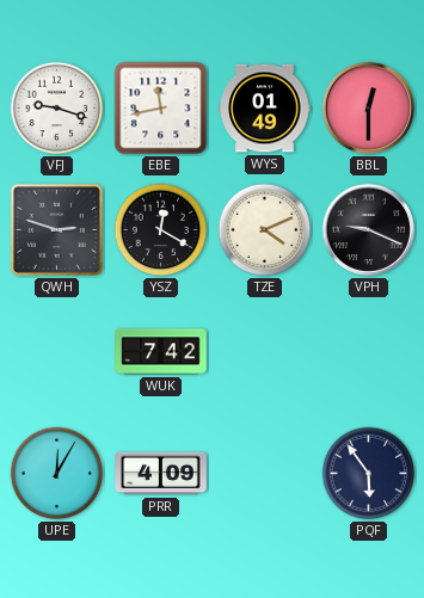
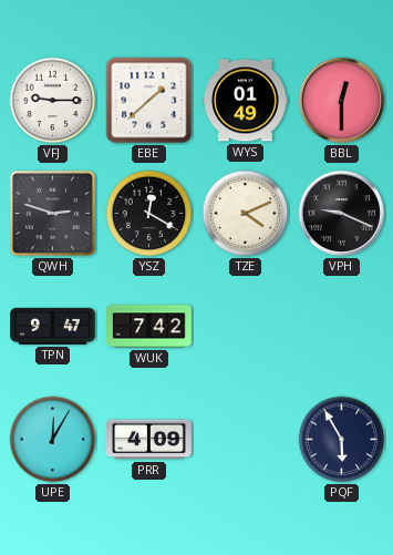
VFJ: 9:18 -> 9:15
EBE: 11:43 -> 1:38
TPN: none -> 9:47
PQF: 5:54 -> 5:55
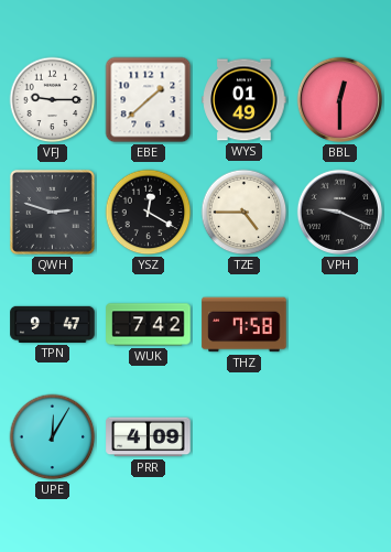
TZE: 4:11 -> 4:45
THZ: none -> 7:58
PQF: 5:55 -> none
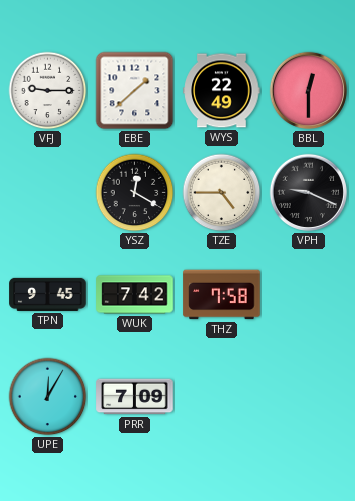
WYS: 01:49 -> 22:49
QWH: 2:48 -> none
TPN: 9:47 -> 9:45
PRR: 4:09 -> 7:09
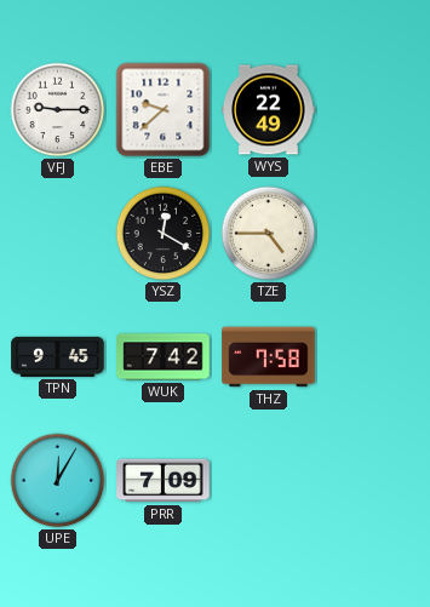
EBE: 1:38 -> 9:38
BBL: 12:30 -> none
VPH: 9:19 -> none
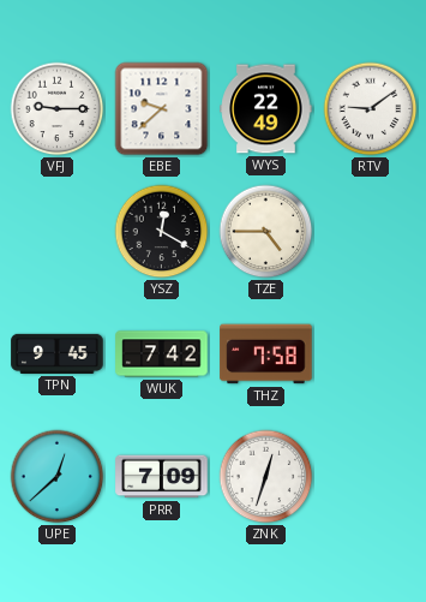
RTV: none -> 9:09
UPE: 12:05 -> 12:38
ZNK: none -> 12:33
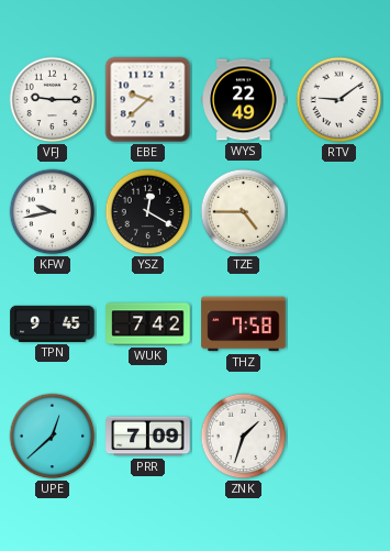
KFW: none -> 9:43
ZNK: 12:33 -> 1:33
